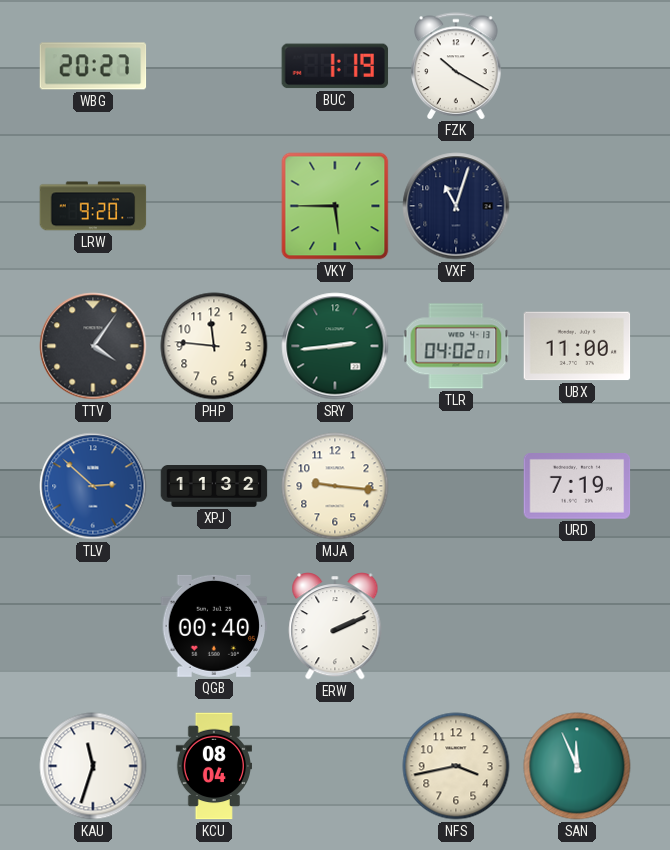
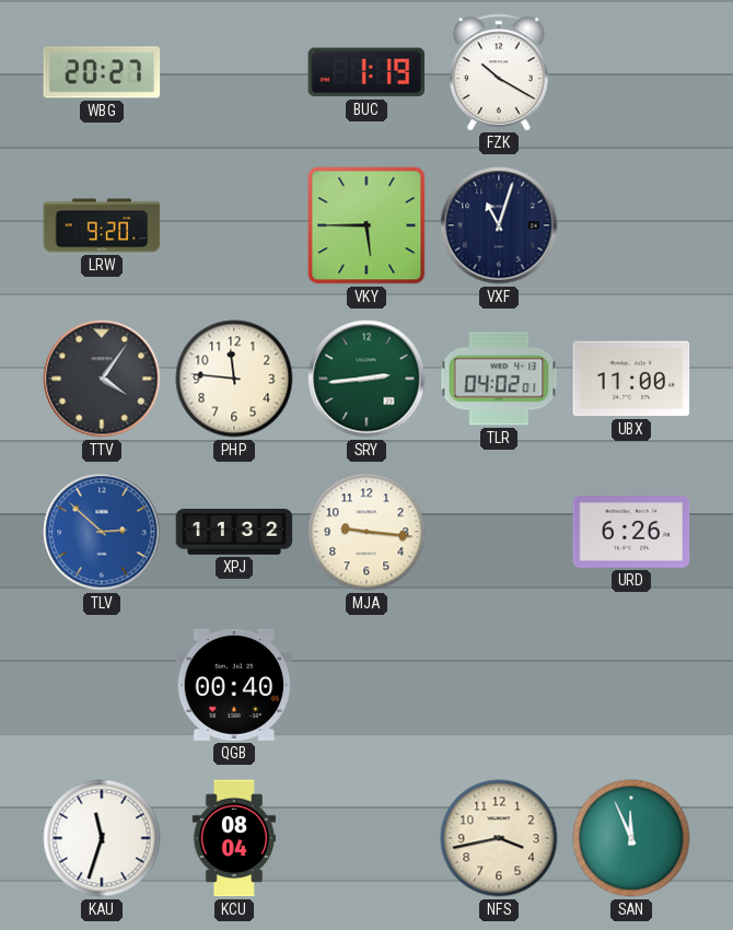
URD: 7:19 -> 6:26
ERW: 2:11 -> none
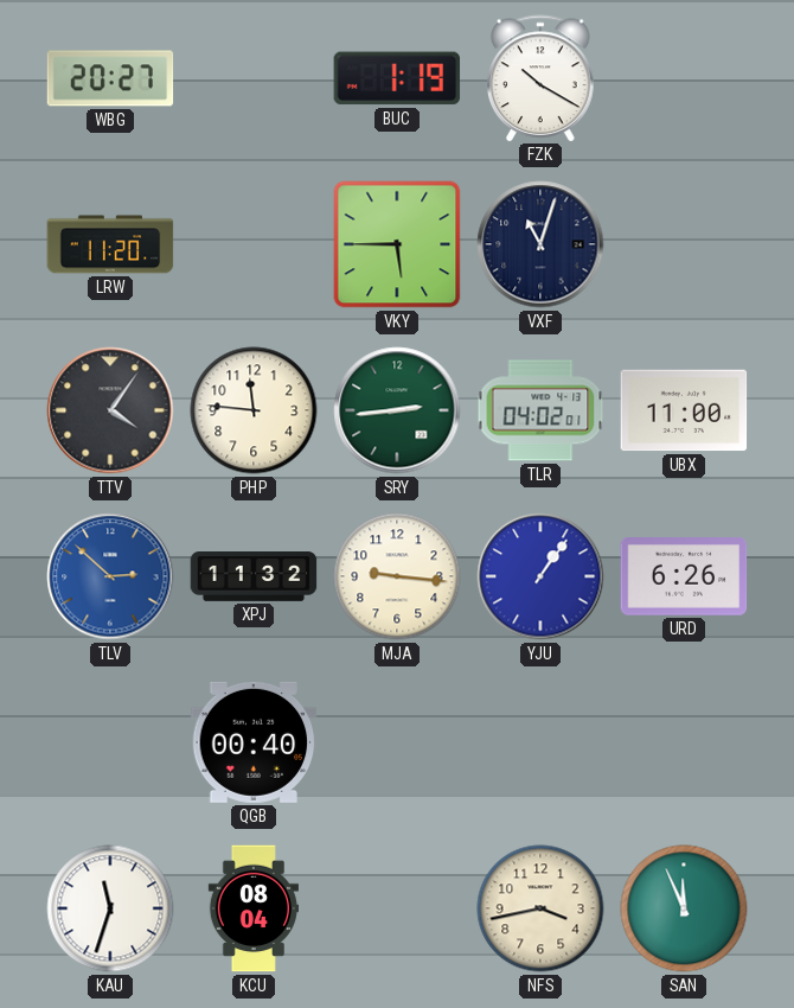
LRW: 9:20 -> 11:20
YJU: none -> 1:06
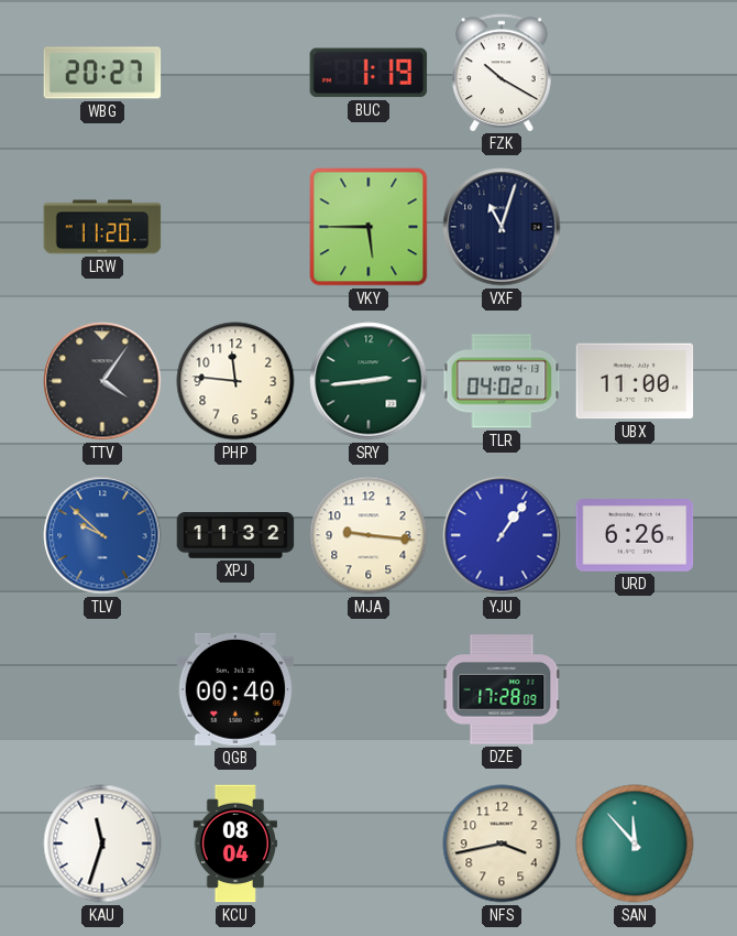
TLV: 2:52 -> 9:52
DZE: none -> 17:28
SAN: 11:56 -> 11:53
